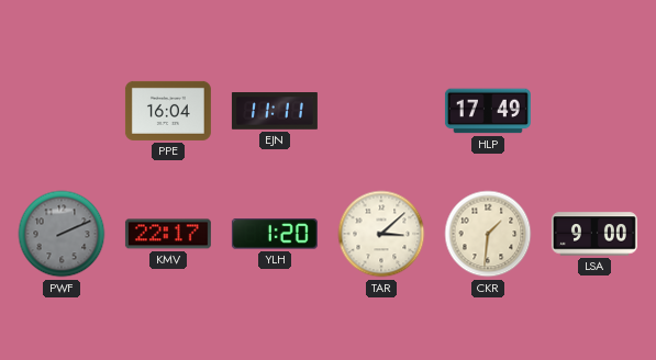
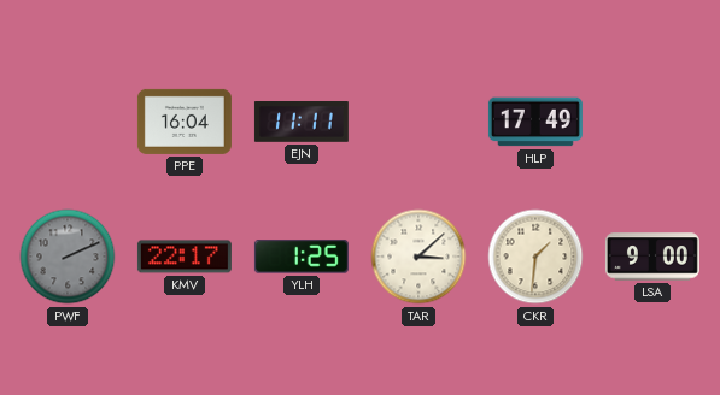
YLH: 1:20 -> 1:25
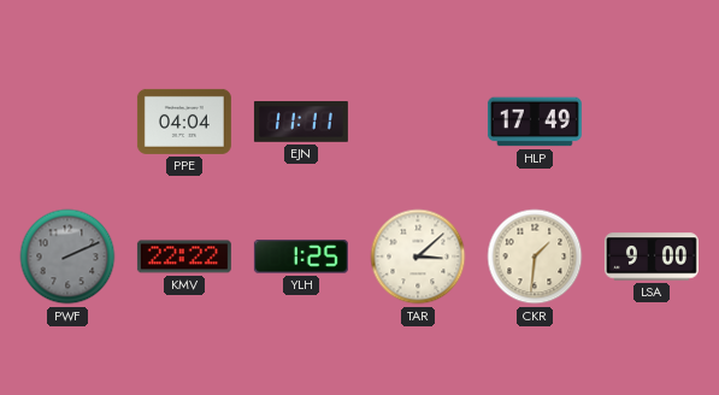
PPE: 16:04 -> 04:04
KMV: 22:17 -> 22:22
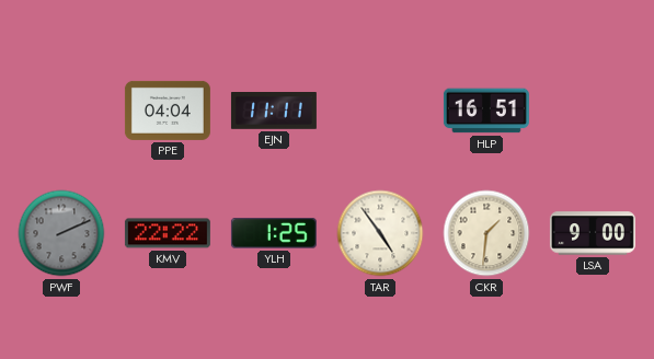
HLP: 17:49 -> 16:51
TAR: 3:08 -> 4:54
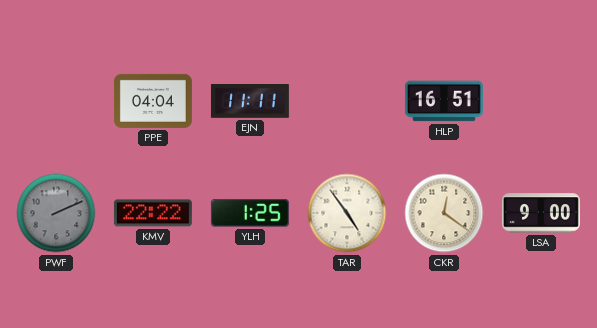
CKR: 1:31 -> 12:21
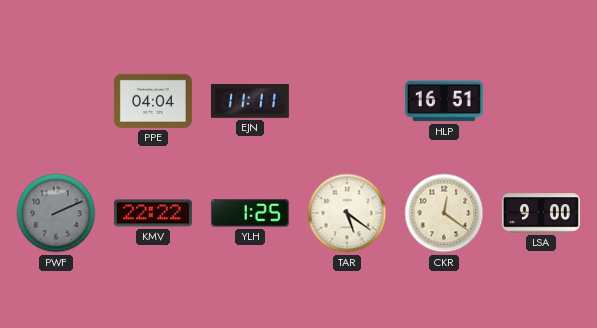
TAR: 4:54 -> 5:21
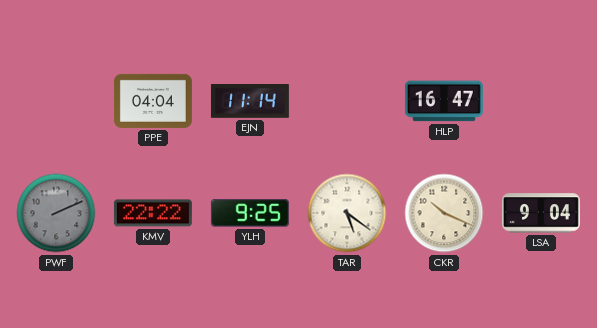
EJN: 11:11 -> 11:14
HLP: 16:51 -> 16:47
YLH: 1:25 -> 9:25
CKR: 12:21 -> 10:19
LSA: 9:00 -> 9:04
